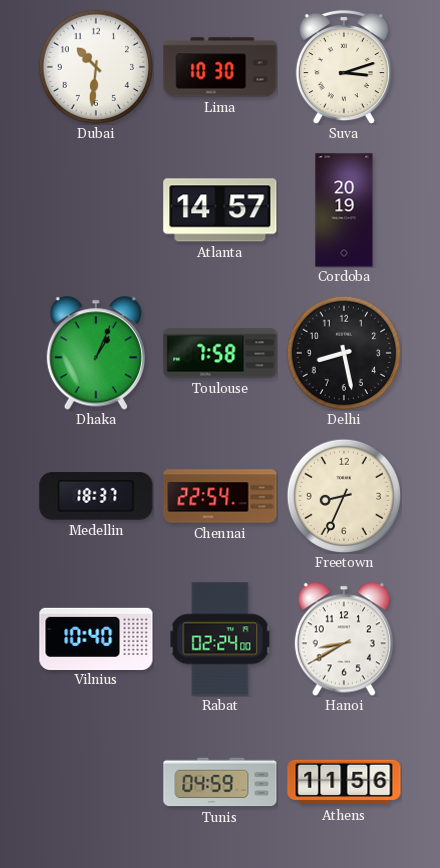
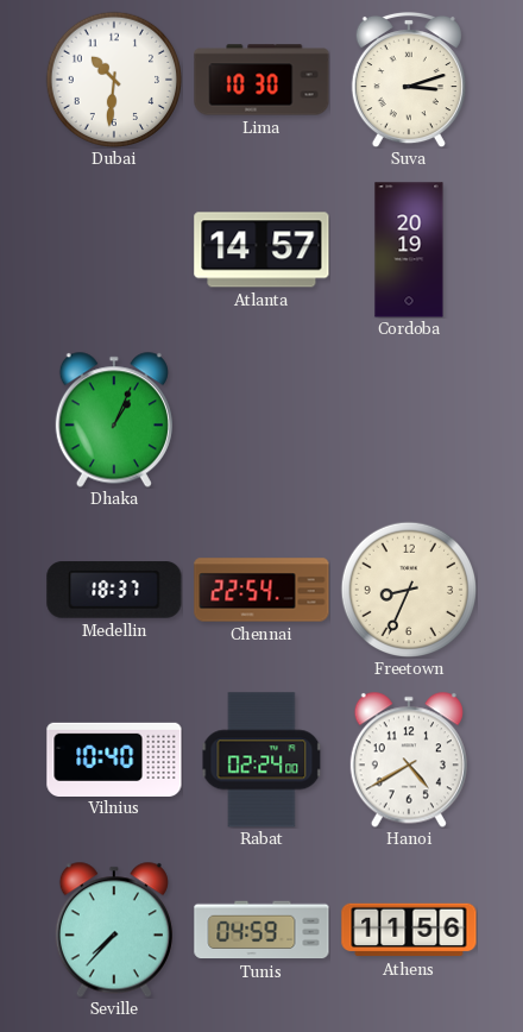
Toulouse: 7:58 -> none
Delhi: 8:28 -> none
Hanoi: 8:40 -> 4:40
Seville: none -> 7:37
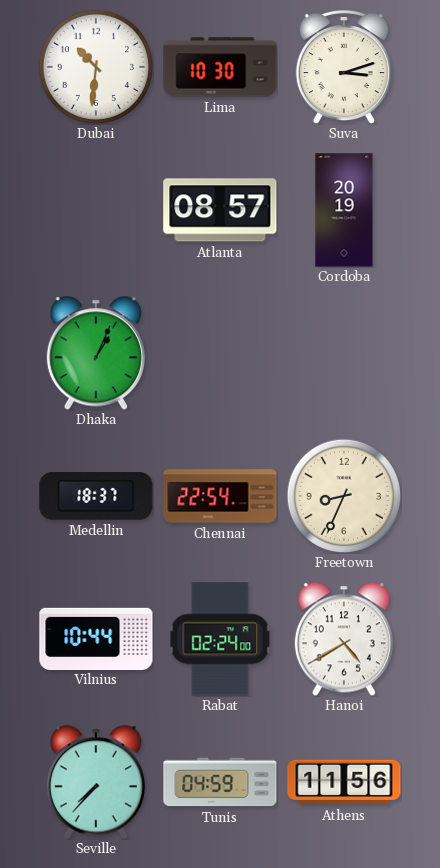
Atlanta: 14:57 -> 08:57
Vilnius: 10:40 -> 10:44
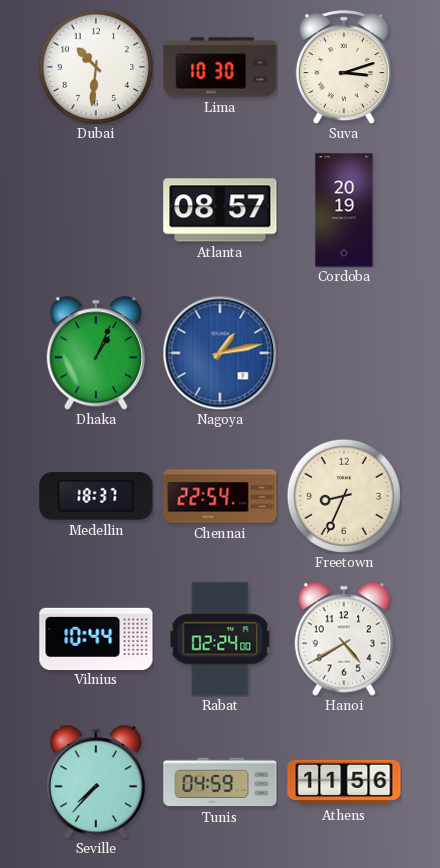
Nagoya: none -> 1:13
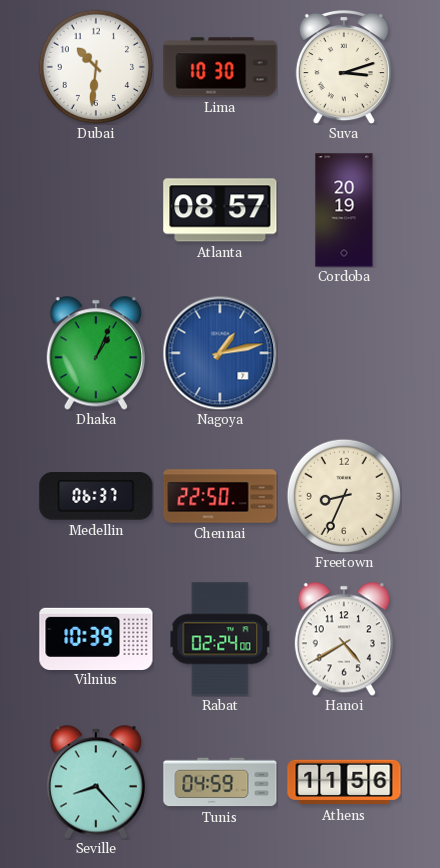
Medellin: 18:37 -> 06:37
Chennai: 22:54 -> 22:50
Vilnius: 10:44 -> 10:39
Seville: 7:37 -> 8:23
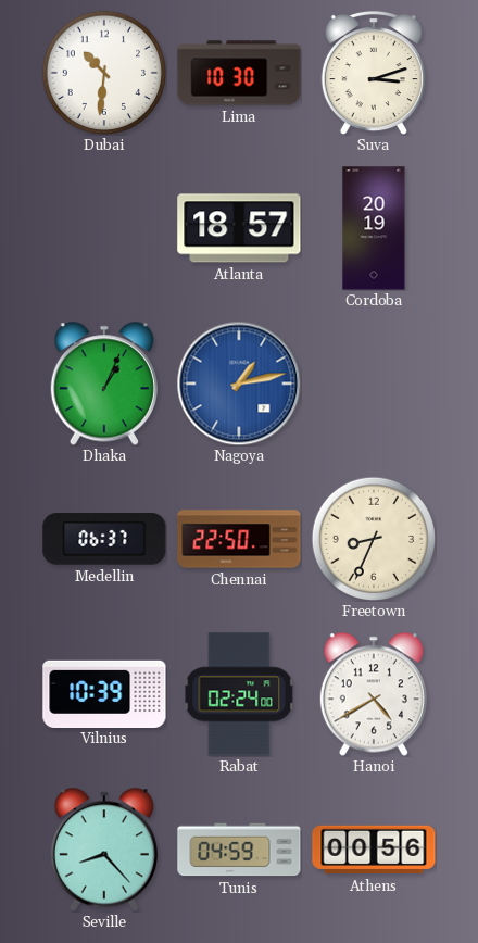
Atlanta: 08:57 -> 18:57
Athens: 11:56 -> 00:56
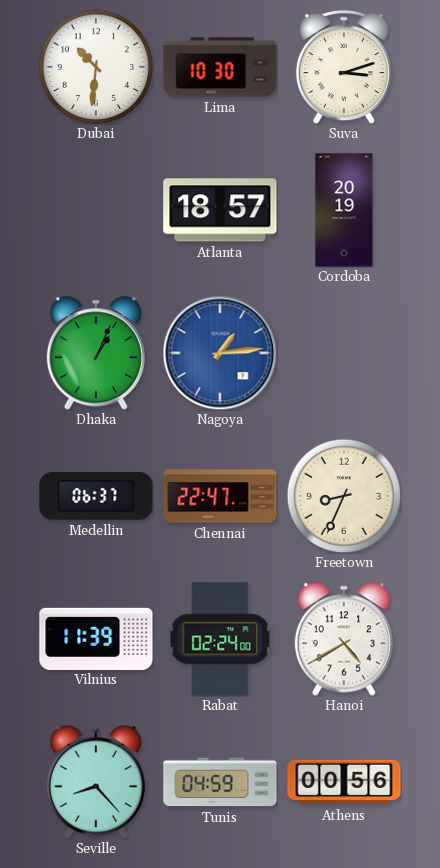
Nagoya: 1:13 -> 1:14
Chennai: 22:50 -> 22:47
Vilnius: 10:39 -> 11:39
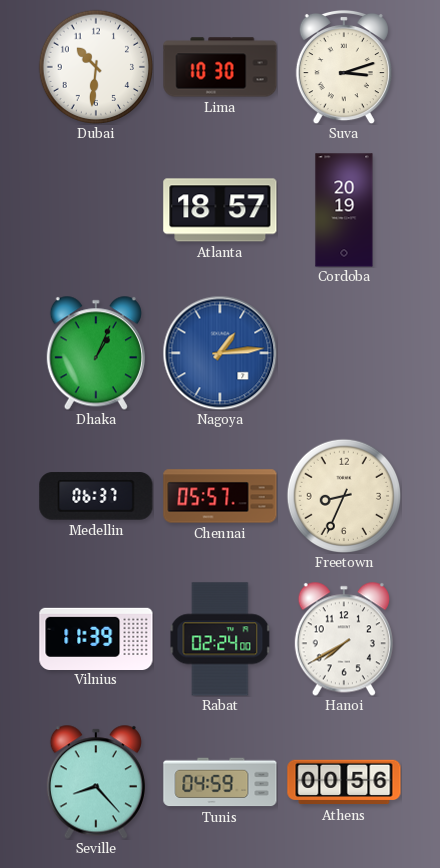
Chennai: 22:47 -> 05:57
Hanoi: 4:40 -> 7:40
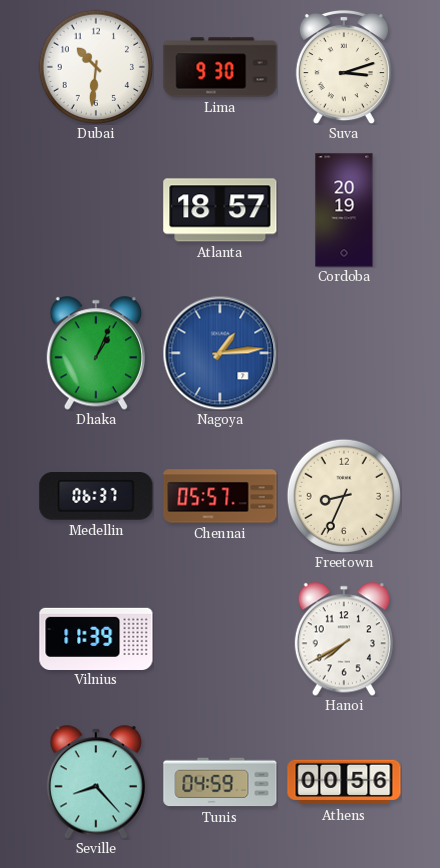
Lima: 10:30 -> 9:30
Rabat: 02:24 -> none
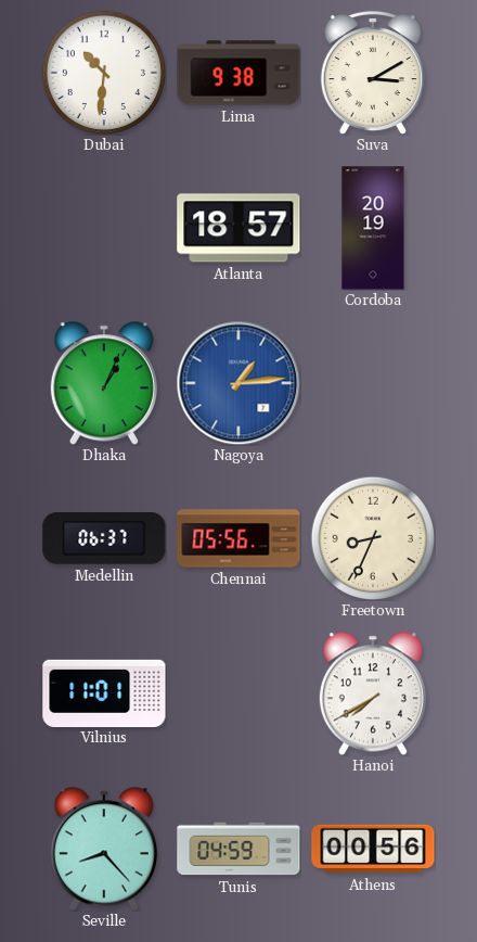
Lima: 9:30 -> 9:38
Suva: 3:12 -> 3:10
Chennai: 05:57 -> 05:56
Vilnius: 11:39 -> 11:01
